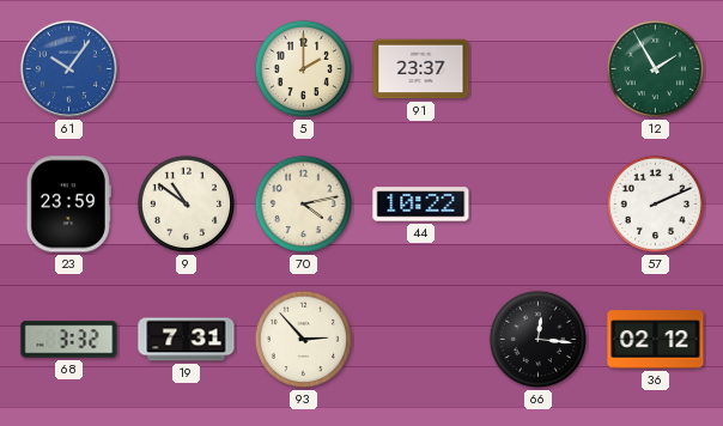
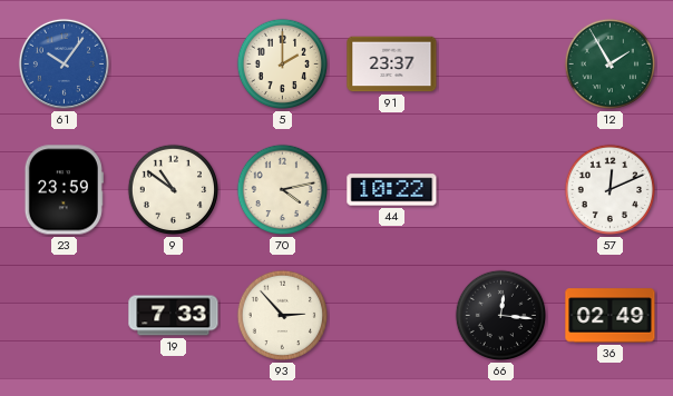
57: 2:11 -> 12:11
68: 3:32 -> none
19: 7:31 -> 7:33
36: 02:12 -> 02:49
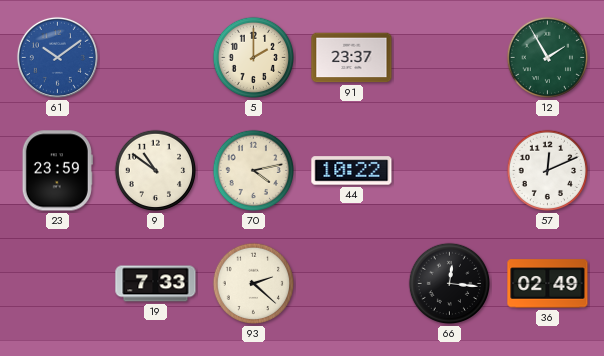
61: 10:06 -> 10:09
93: 2:53 -> 2:22
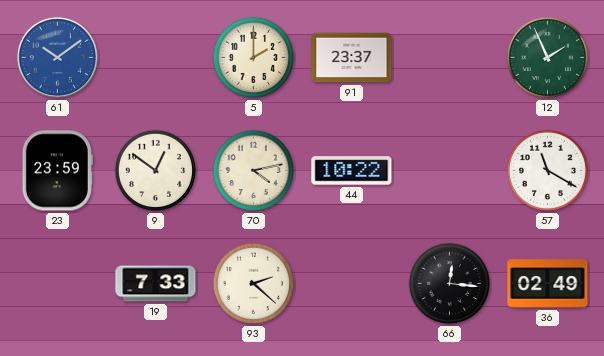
12: 1:55 -> 1:56
9: 10:51 -> 12:51
57: 12:11 -> 11:20
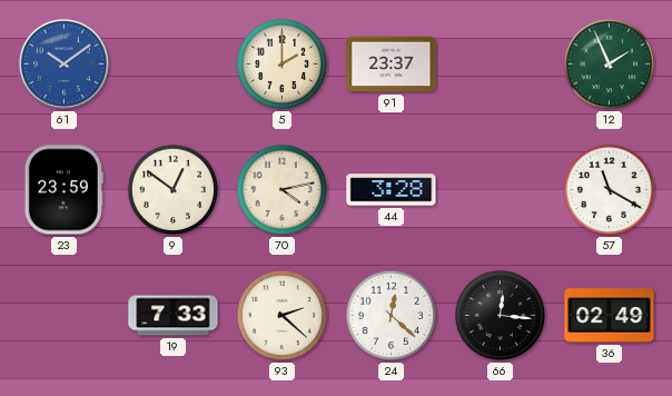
44: 10:22 -> 3:28
24: none -> 12:22
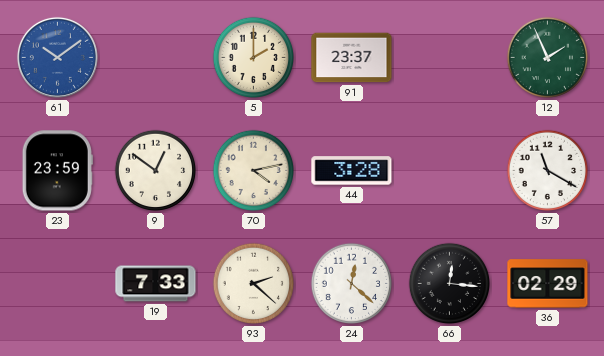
36: 02:49 -> 02:29
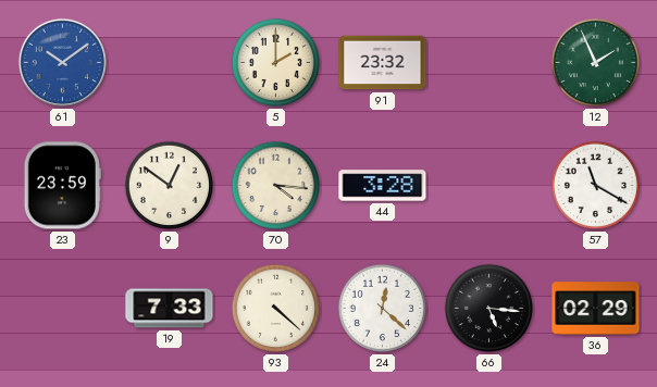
91: 23:37 -> 23:32
70: 4:13 -> 4:16
93: 2:22 -> 4:22
66: 12:16 -> 5:16
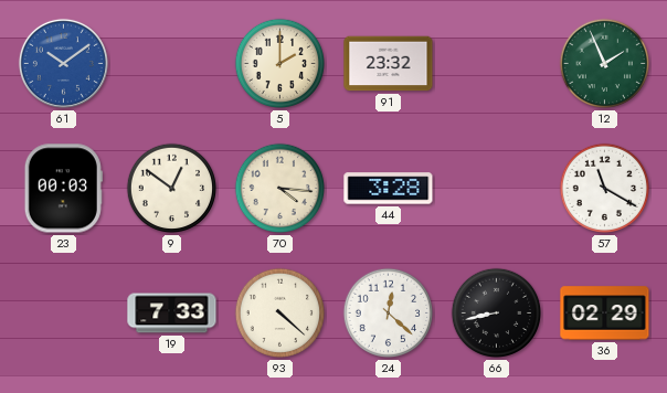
23: 23:59 -> 00:03
66: 5:16 -> 8:43
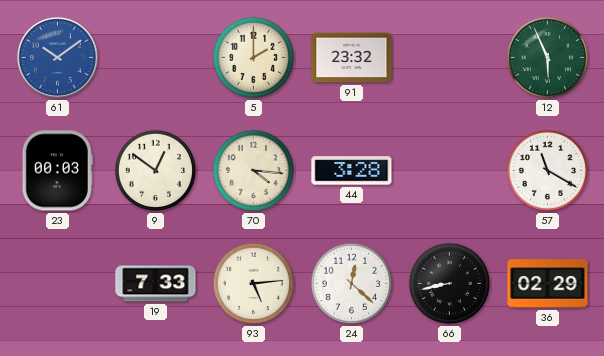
12: 1:56 -> 5:56
93: 4:22 -> 5:14
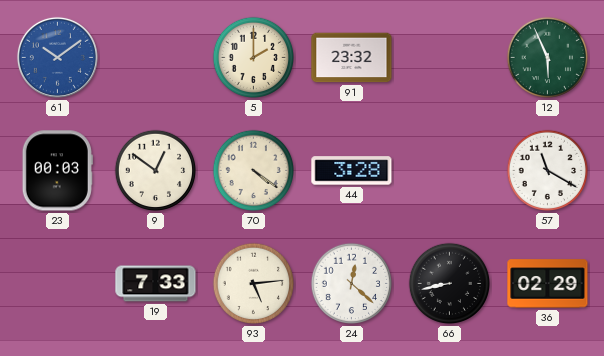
70: 4:16 -> 4:21
